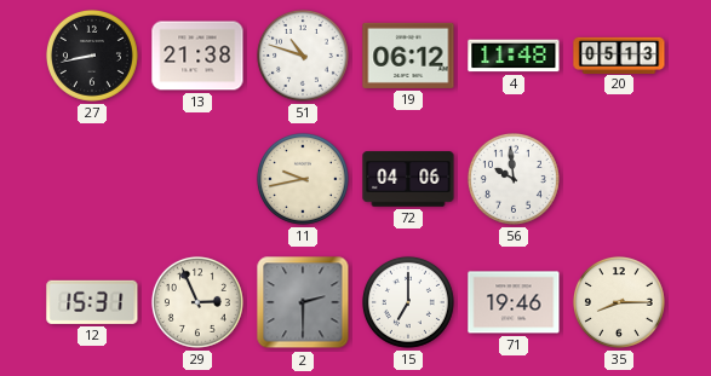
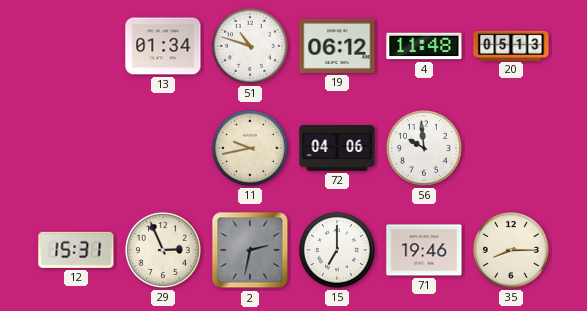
27: 8:43 -> none
13: 21:38 -> 01:34
2: 2:30 -> 2:32
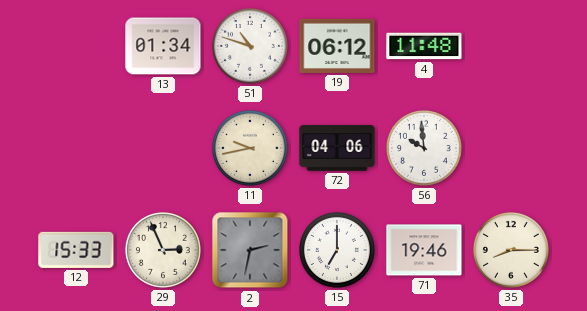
20: 05:13 -> none
12: 15:31 -> 15:33
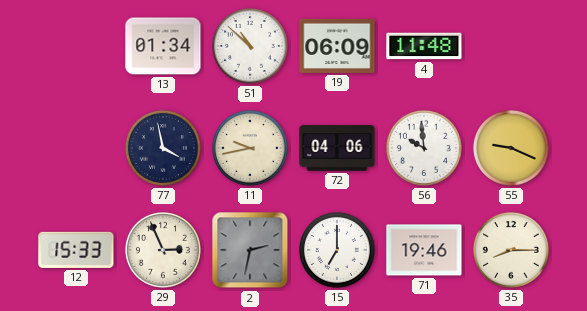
51: 10:48 -> 10:52
19: 06:12 -> 06:09
77: none -> 3:58
55: none -> 9:19
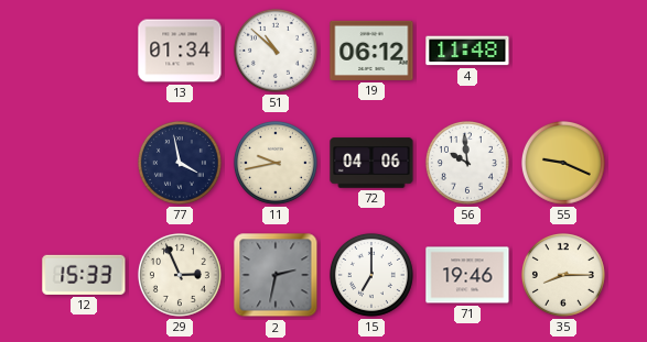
19: 06:09 -> 06:12
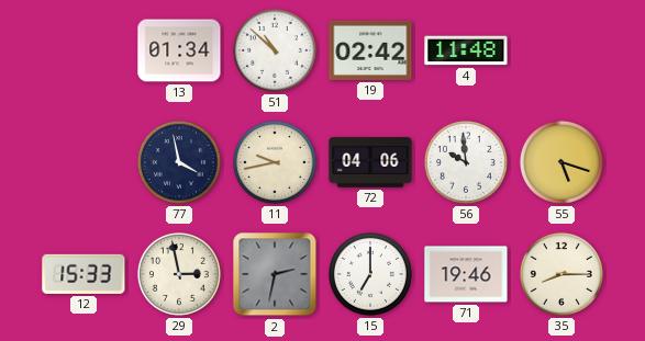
19: 06:12 -> 02:42
55: 9:19 -> 5:18
29: 2:56 -> 2:58
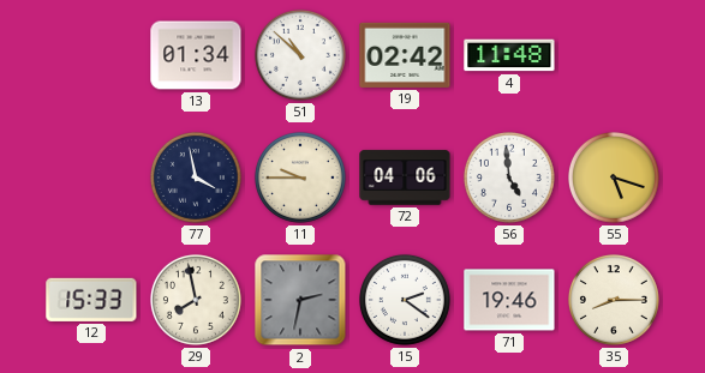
11: 9:43 -> 9:45
56: 9:59 -> 4:59
29: 2:58 -> 7:58
15: 7:00 -> 2:21
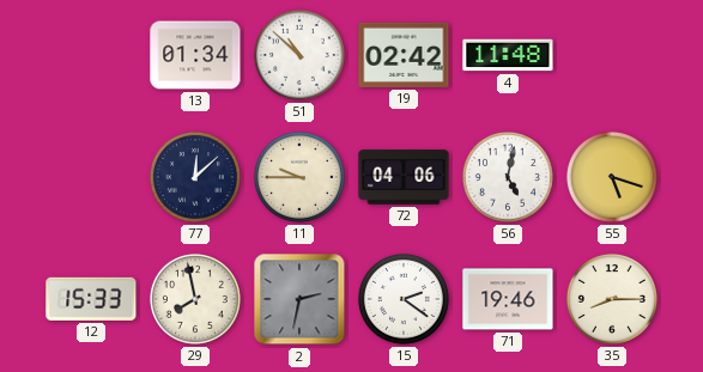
77: 3:58 -> 12:08
56: 4:59 -> 5:02
